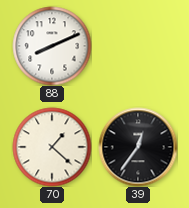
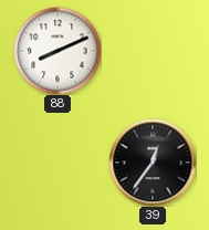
70: 1:22 -> none
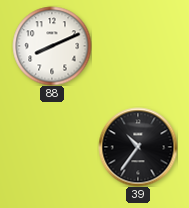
39: 12:36 -> 10:36
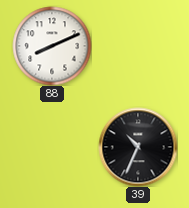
39: 10:36 -> 10:34
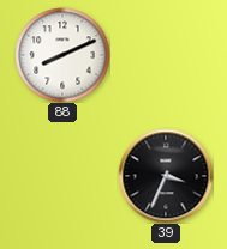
39: 10:34 -> 3:34
